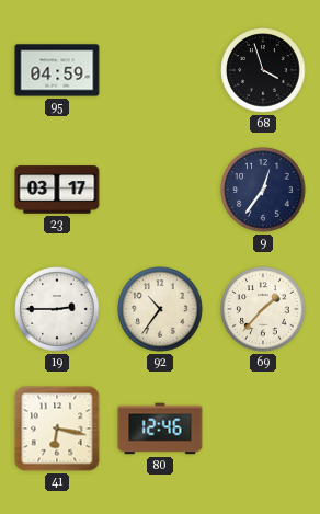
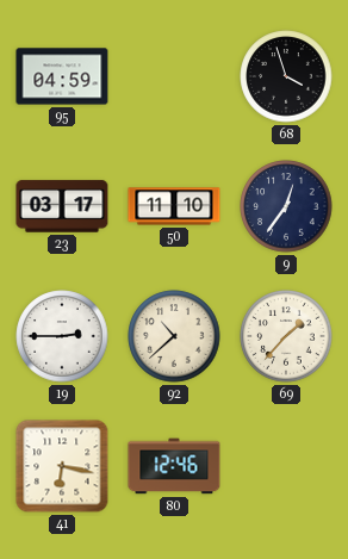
50: none -> 11:10
92: 10:36 -> 10:38
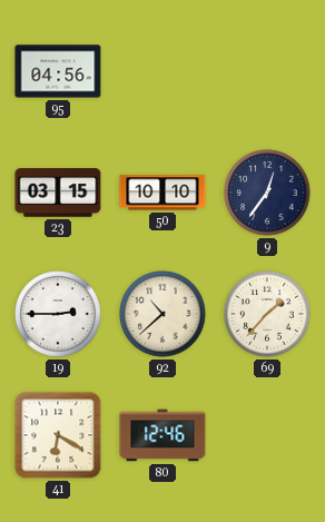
95: 04:59 -> 04:56
68: 3:57 -> none
23: 03:17 -> 03:15
50: 11:10 -> 10:10
41: 6:17 -> 6:20
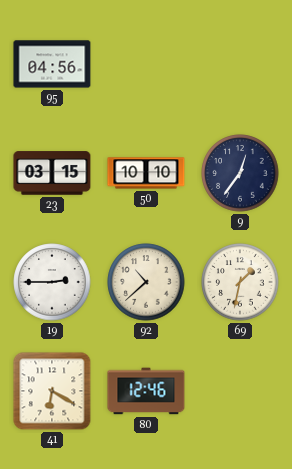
69: 1:37 -> 1:32
